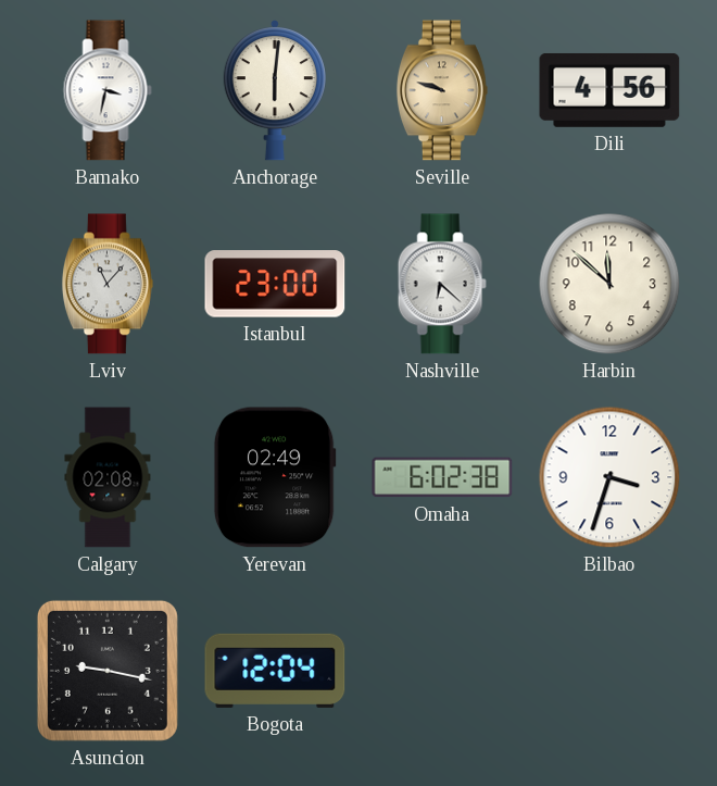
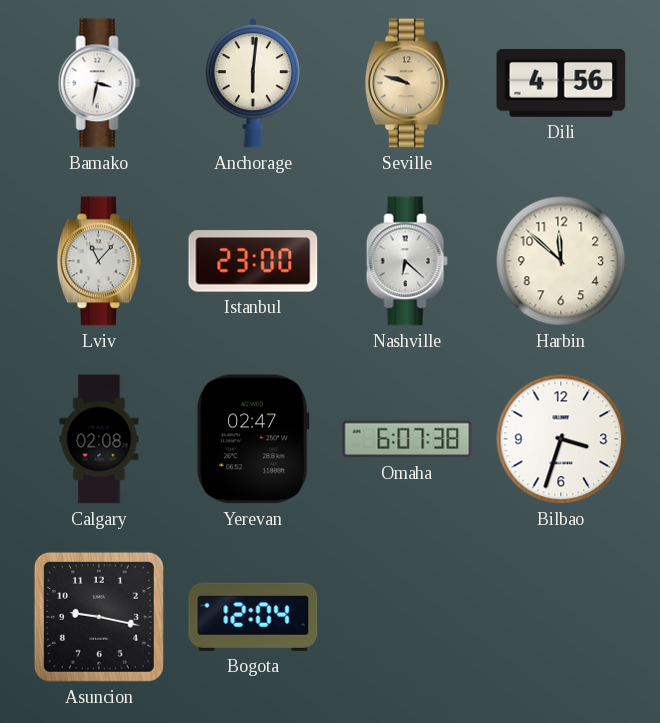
Yerevan: 02:49 -> 02:47
Omaha: 6:02 -> 6:07
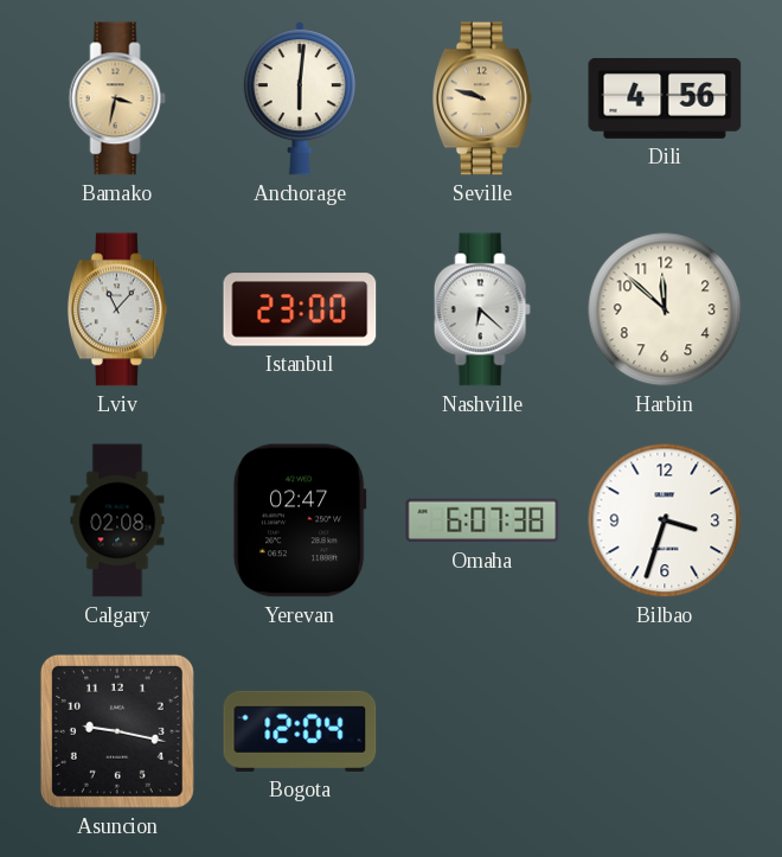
Bamako dial: white -> champagne
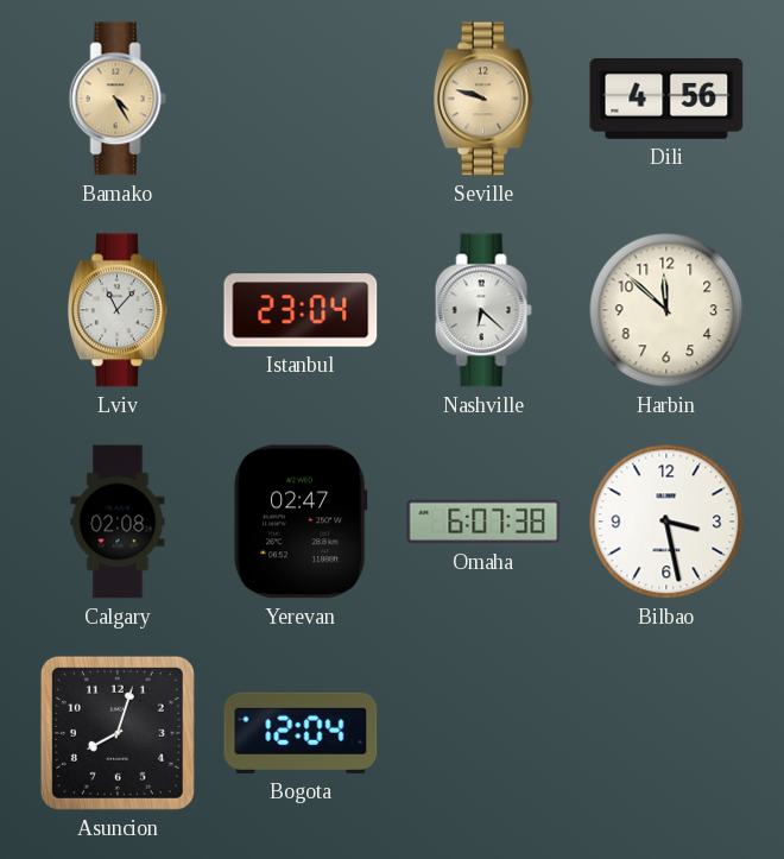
Bamako: 3:32 -> 4:25
Anchorage: 6:01 -> none
Istanbul: 23:00 -> 23:04
Bilbao: 3:33 -> 3:28
Asuncion: 9:17 -> 8:03
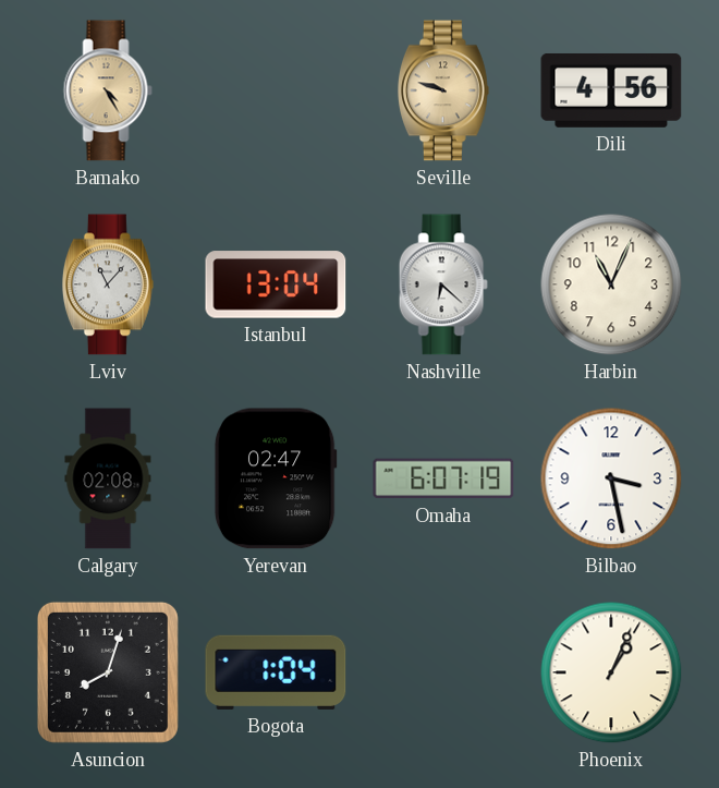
Istanbul: 23:04 -> 13:04
Harbin: 11:52 -> 11:04
Omaha: 6:07:38 -> 6:07:19
Bogota: 12:04 -> 1:04
Phoenix: none -> 1:04
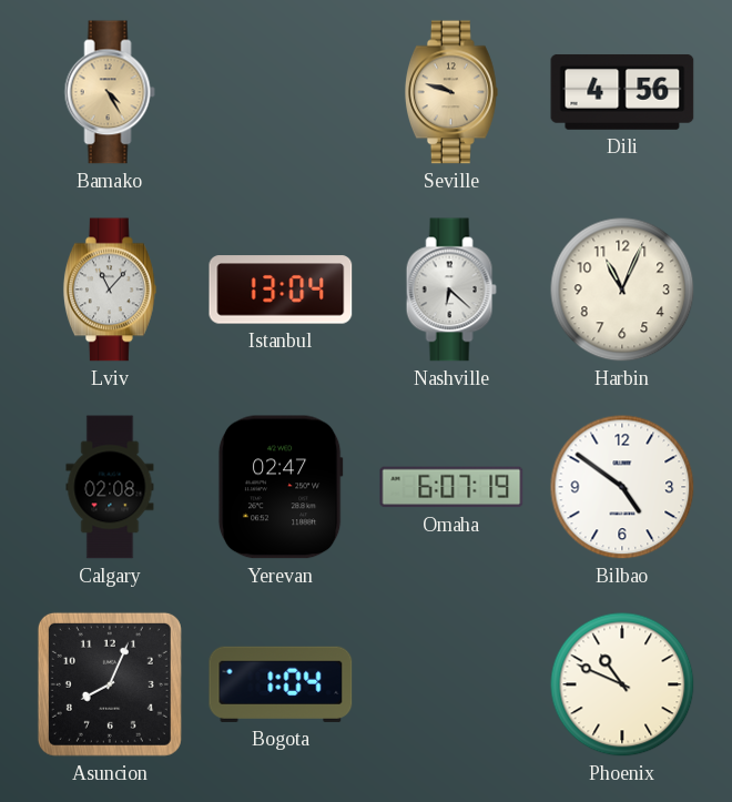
Bilbao: 3:28 -> 4:51
Asuncion: 8:03 -> 8:04
Phoenix: 1:04 -> 10:49
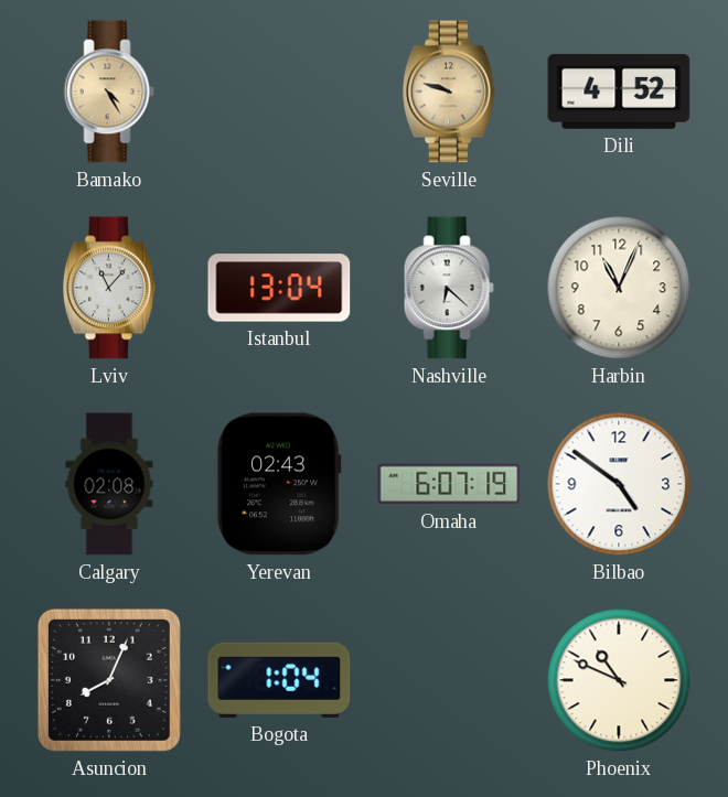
Dili: 4:56 -> 4:52
Yerevan: 02:47 -> 02:43
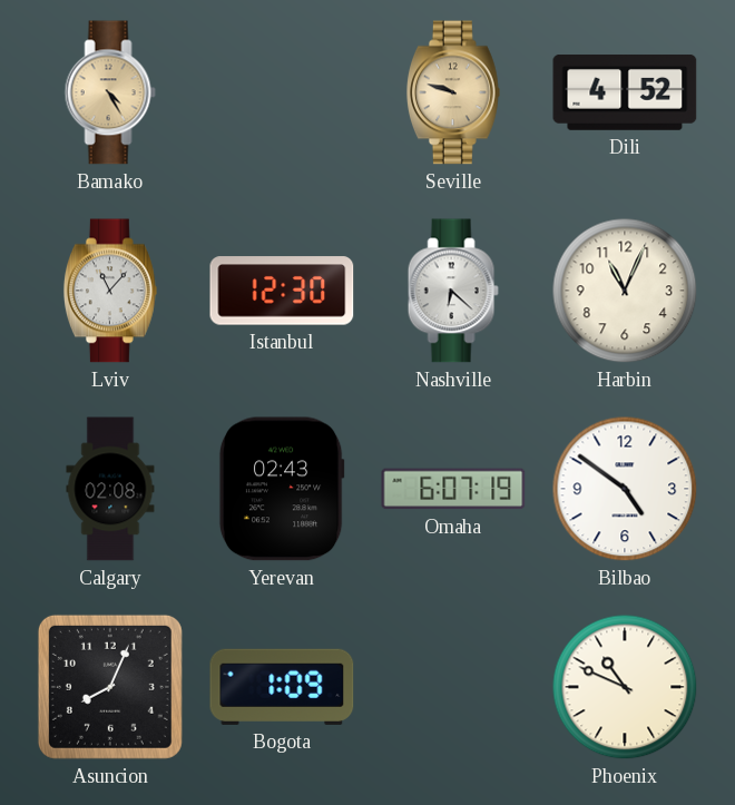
Istanbul: 13:04 -> 12:30
Bogota: 1:04 -> 1:09
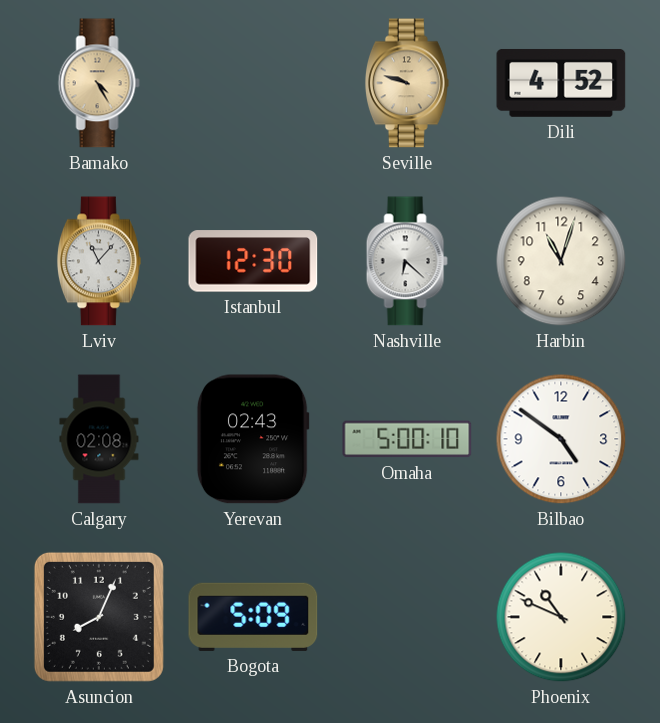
Harbin: 11:04 -> 11:03
Omaha: 6:07 -> 5:00
Bogota: 1:09 -> 5:09
